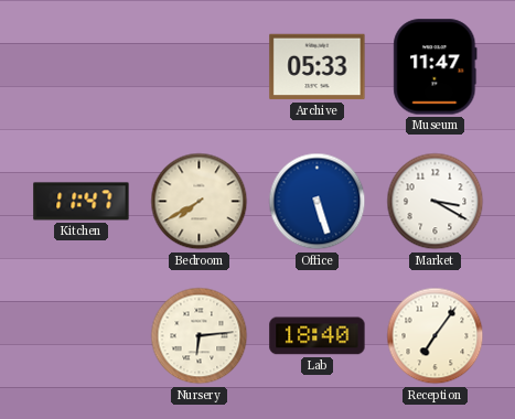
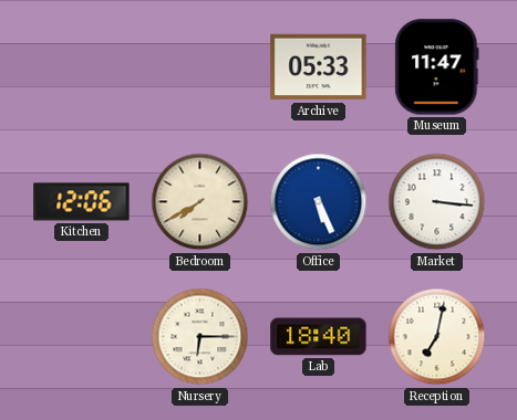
Kitchen: 11:47 -> 12:06
Office: 5:27 -> 5:26
Market: 3:20 -> 3:16
Nursery: 6:14 -> 6:15
Reception: 7:06 -> 7:02
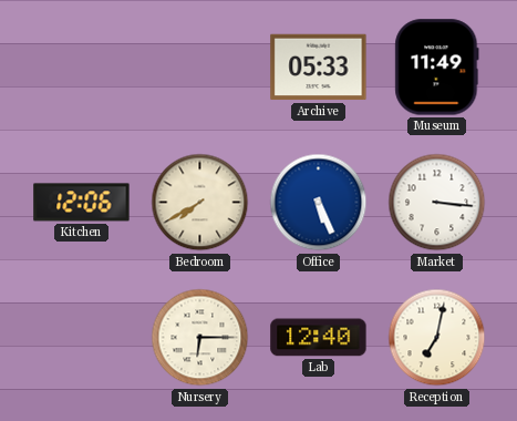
Museum: 11:47 -> 11:49
Lab: 18:40 -> 12:40
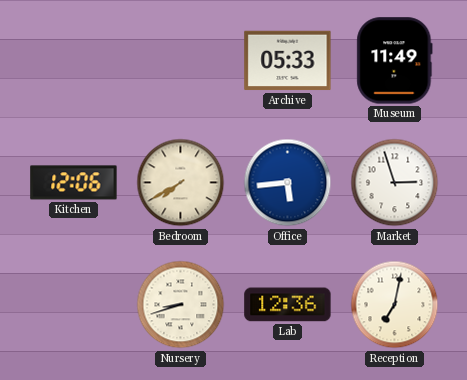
Office: 5:26 -> 5:44
Market: 3:16 -> 2:57
Nursery: 6:15 -> 8:42
Lab: 12:40 -> 12:36
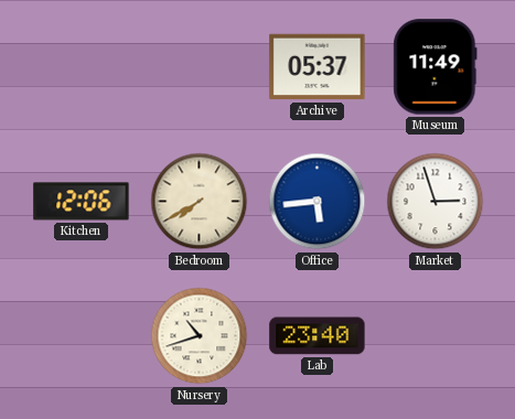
Archive: 05:33 -> 05:37
Nursery: 8:42 -> 10:42
Lab: 12:36 -> 23:40
Reception: 7:02 -> none
